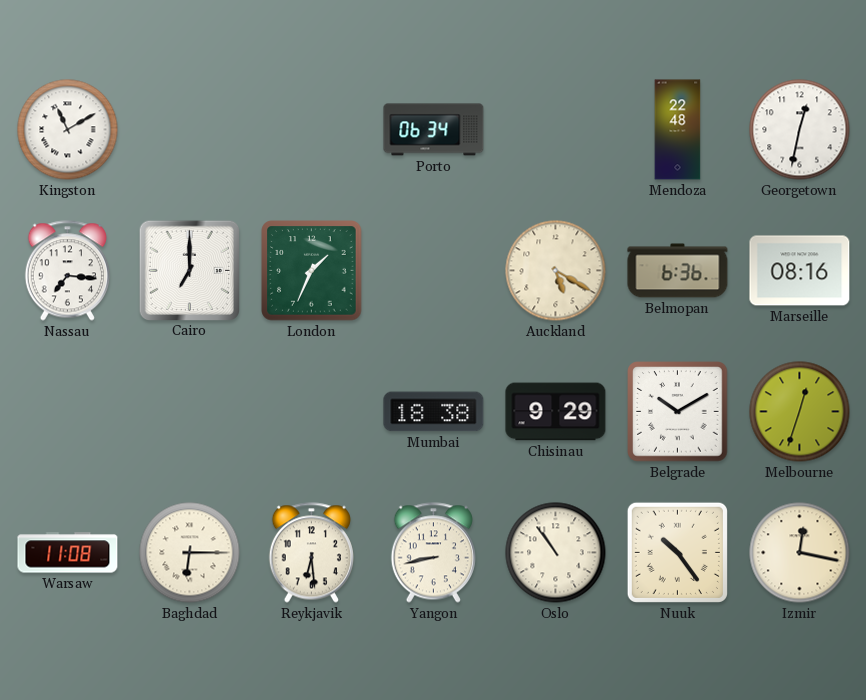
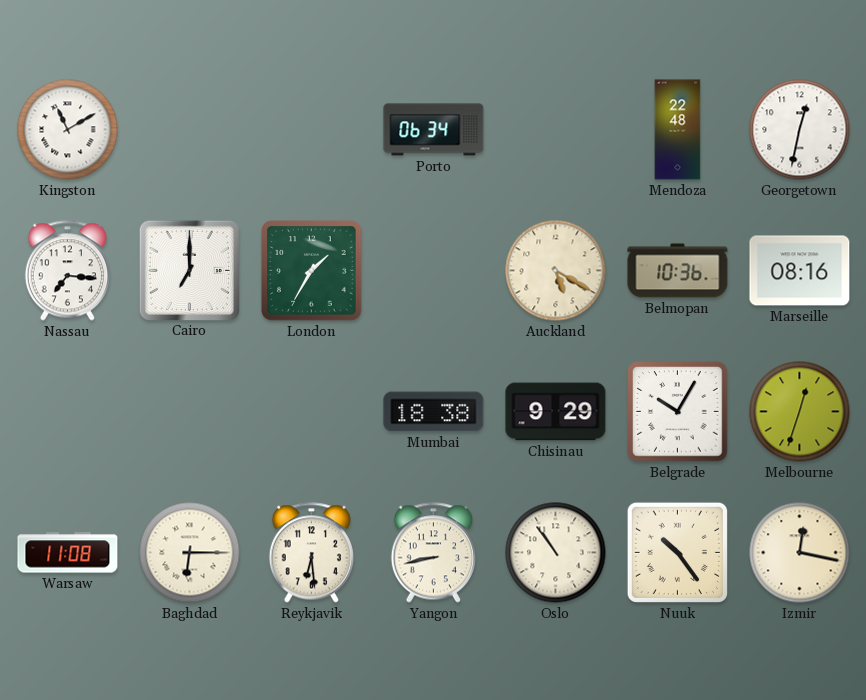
London: 1:34 -> 1:35
Belmopan: 6:36 -> 10:36
Belgrade: 10:10 -> 10:05
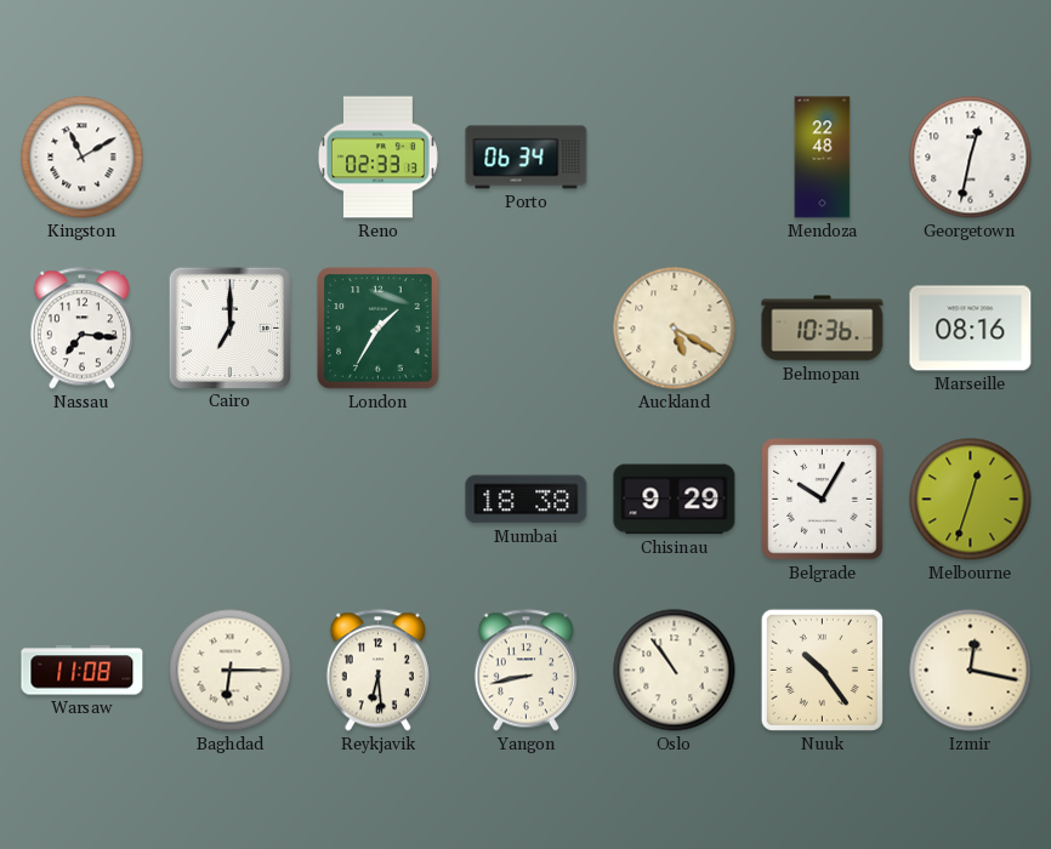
Reno: none -> 02:33
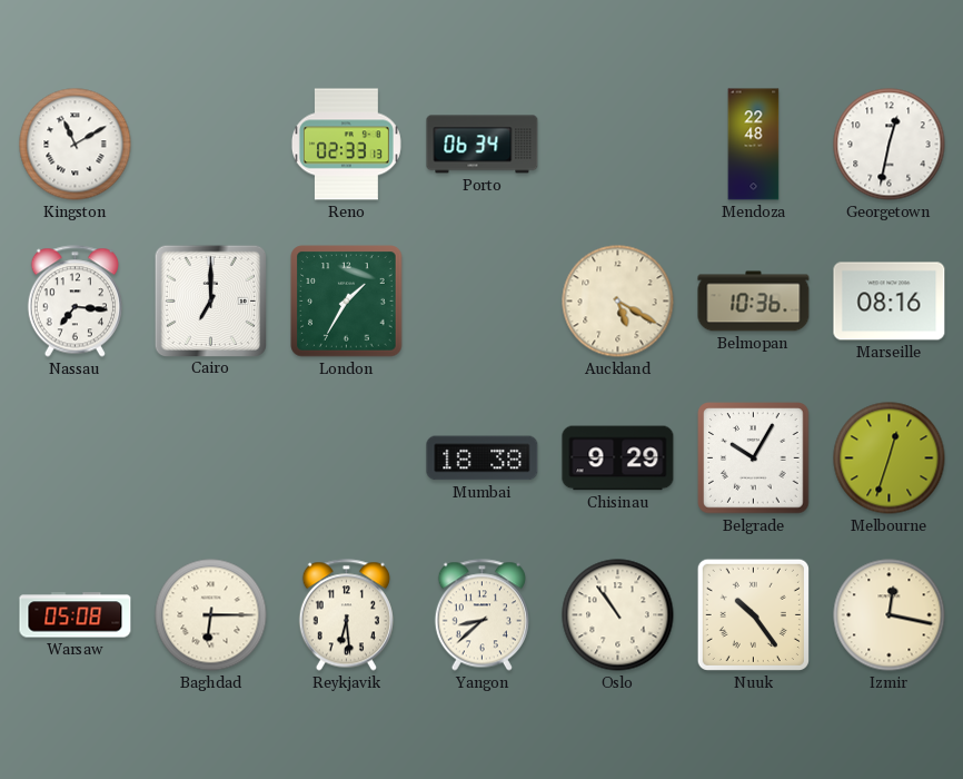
Warsaw: 11:08 -> 05:08
Yangon: 8:43 -> 8:38
